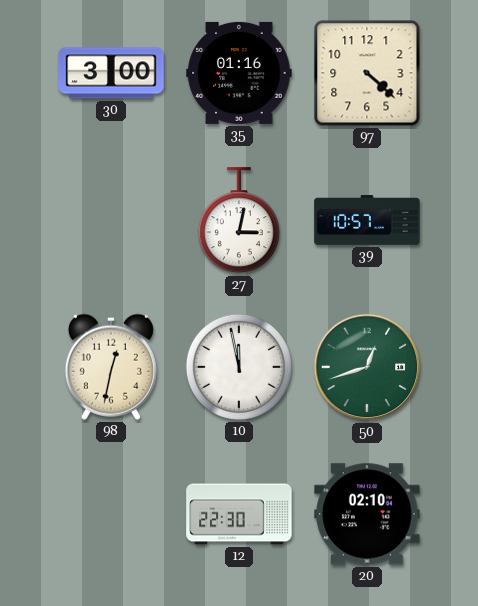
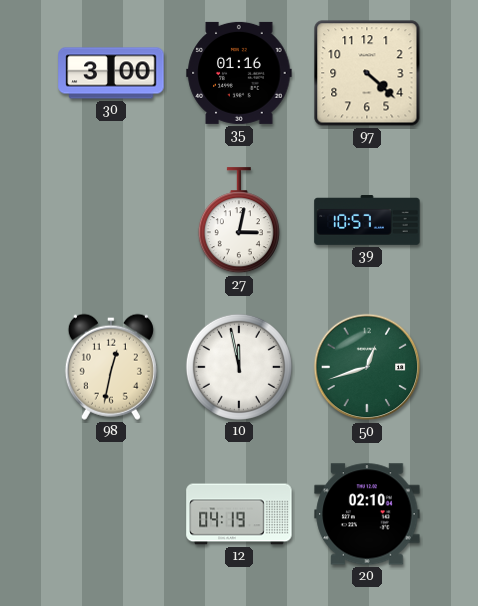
12: 22:30 -> 04:19
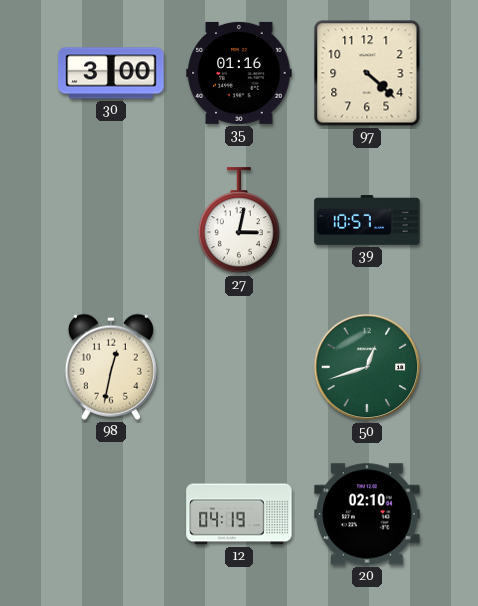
10: 11:58 -> none
